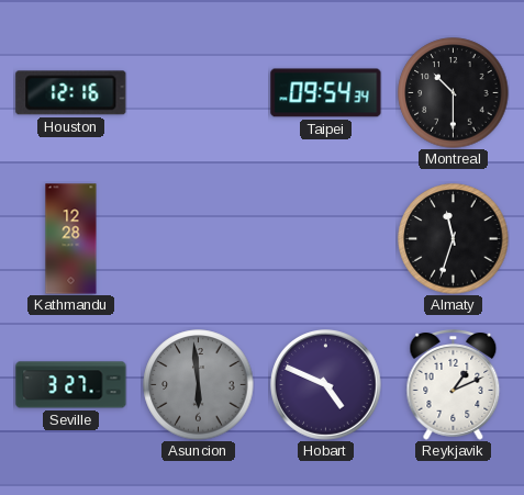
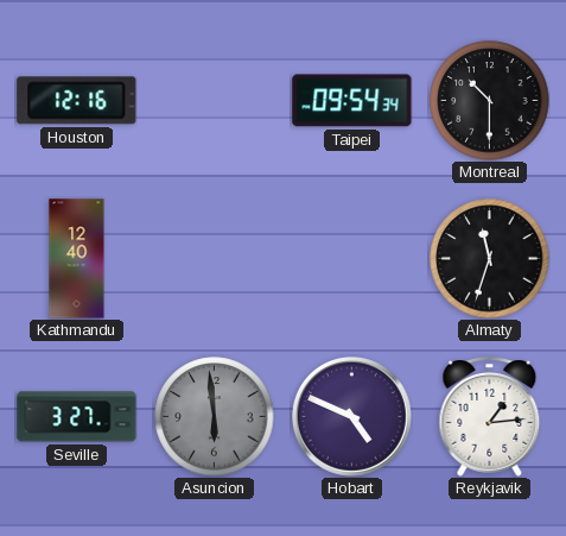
Kathmandu: 12:28 -> 12:40
Reykjavik: 1:11 -> 1:14
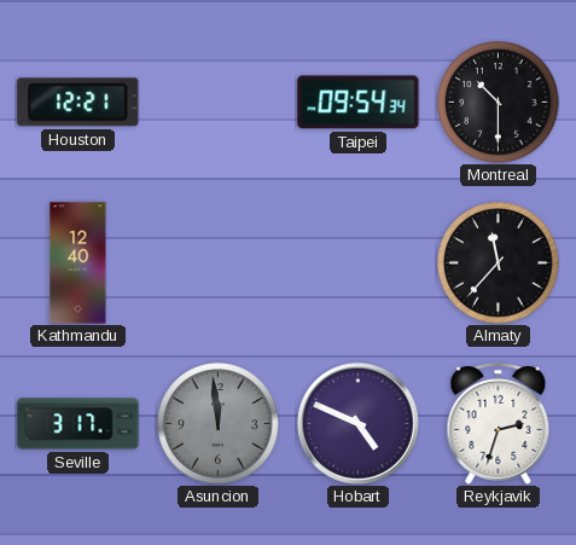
Houston: 12:16 -> 12:21
Almaty: 11:33 -> 11:37
Seville: 3:27 -> 3:17
Asuncion: 5:59 -> 11:59
Reykjavik: 1:14 -> 2:33
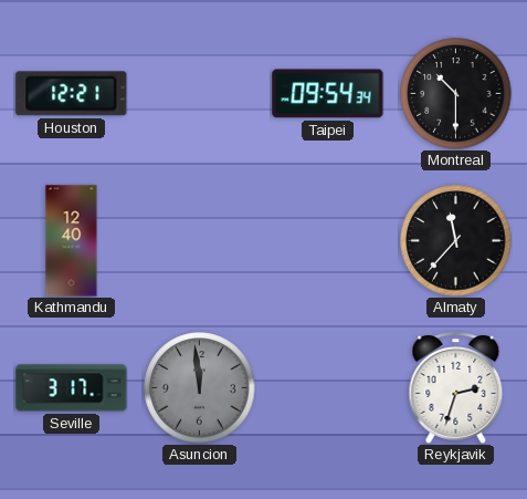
Hobart: 4:49 -> none
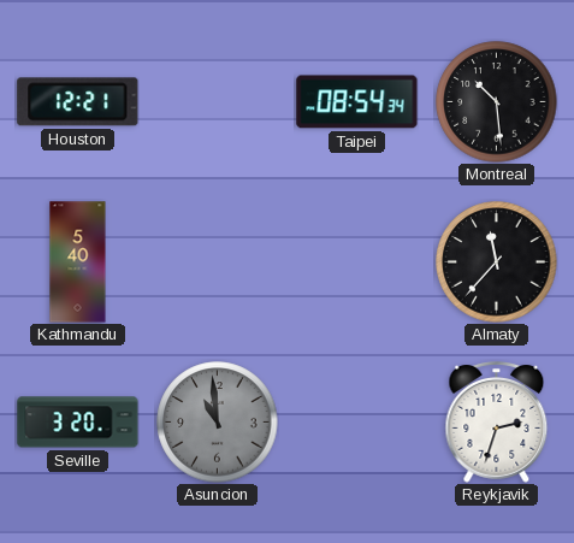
Taipei: 09:54 -> 08:54
Montreal: 10:30 -> 10:29
Kathmandu: 12:40 -> 5:40
Seville: 3:17 -> 3:20
Asuncion: 11:59 -> 10:59
